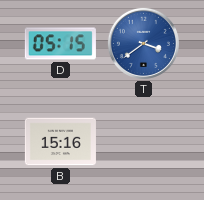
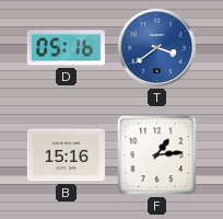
D: 05:15 -> 05:16
F: none -> 1:14
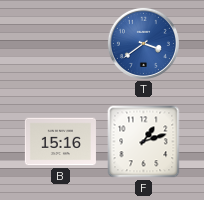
D: 05:16 -> none
F: 1:14 -> 1:12
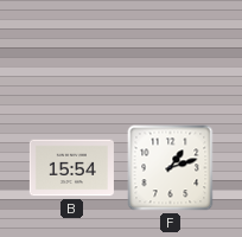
T: 3:39 -> none
B: 15:16 -> 15:54
